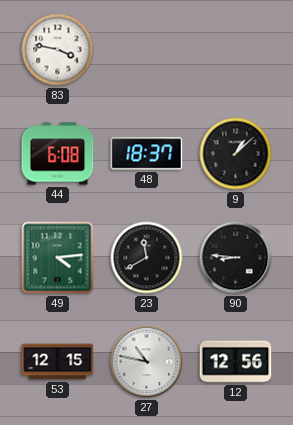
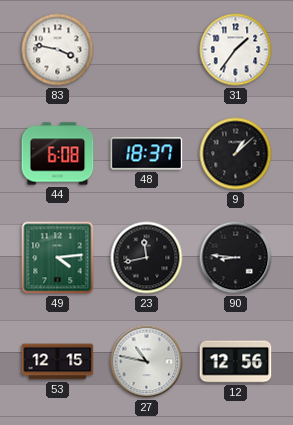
31: none -> 1:36
23: 11:40 -> 11:43
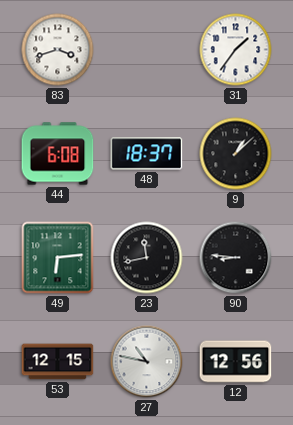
83: 3:47 -> 3:42
49: 4:14 -> 6:14
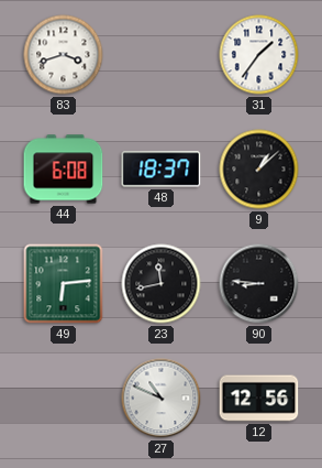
53: 12:15 -> none
27: 10:47 -> 10:49
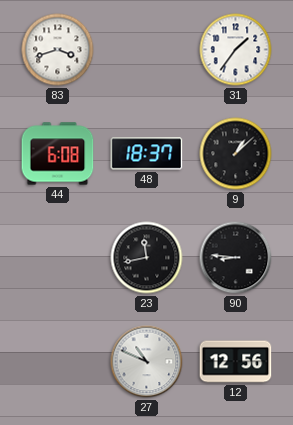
49: 6:14 -> none
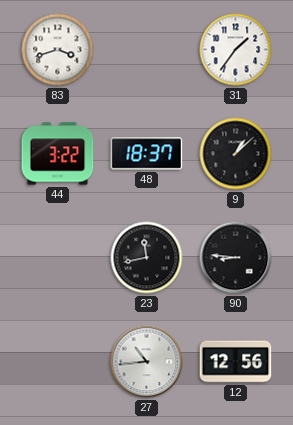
44: 6:08 -> 3:22
27: 10:49 -> 10:44
